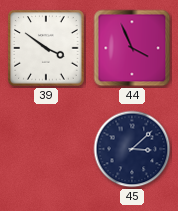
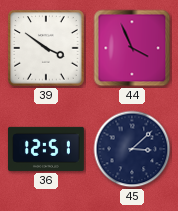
36: none -> 12:51
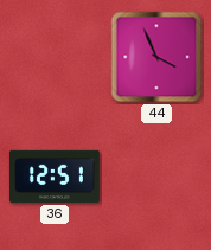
39: 3:51 -> none
45: 3:08 -> none
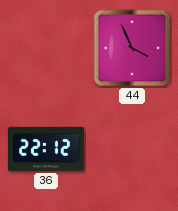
36: 12:51 -> 22:12
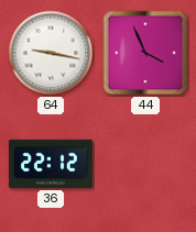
64: none -> 9:17
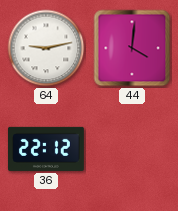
64: 9:17 -> 9:13
44: 3:56 -> 4:01
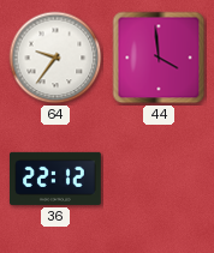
64: 9:13 -> 9:36
44: 4:01 -> 3:59
